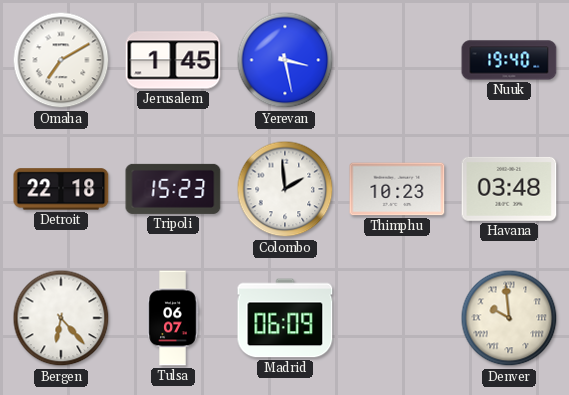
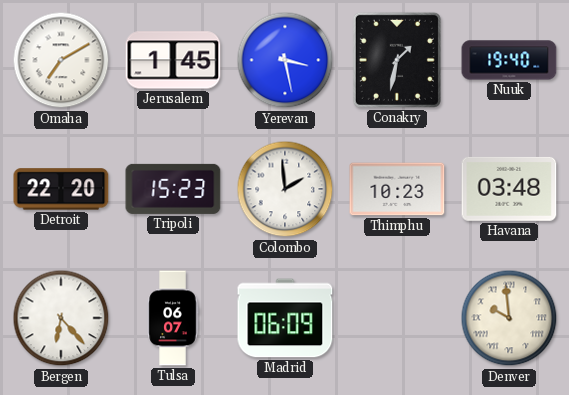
Conakry: none -> 1:32
Detroit: 22:18 -> 22:20
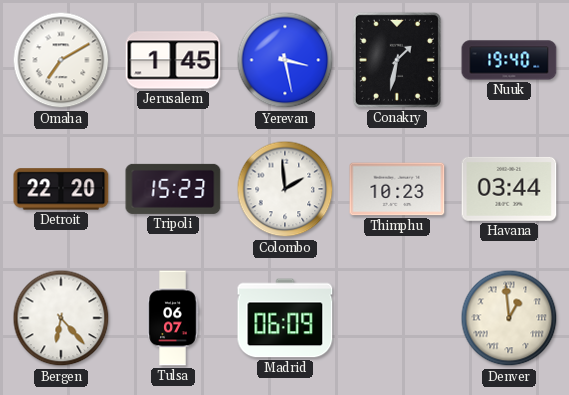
Havana: 03:48 -> 03:44
Denver: 9:59 -> 12:59
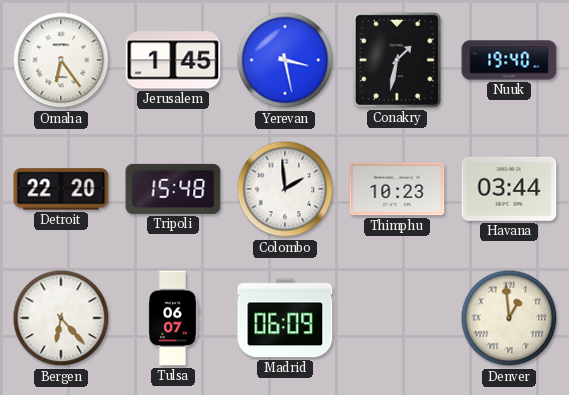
Omaha: 7:10 -> 6:24
Tripoli: 15:23 -> 15:48
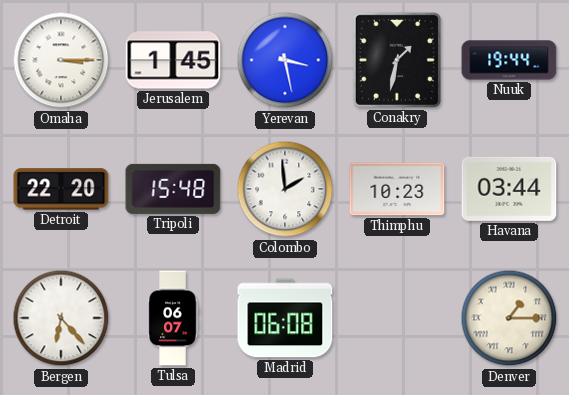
Omaha: 6:24 -> 3:15
Nuuk: 19:40 -> 19:44
Madrid: 06:09 -> 06:08
Denver: 12:59 -> 1:15
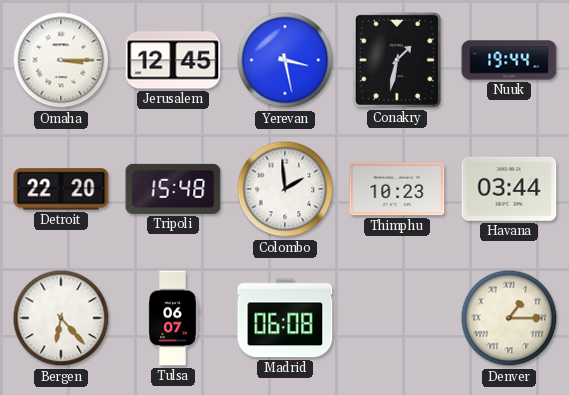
Jerusalem: 1:45 -> 12:45
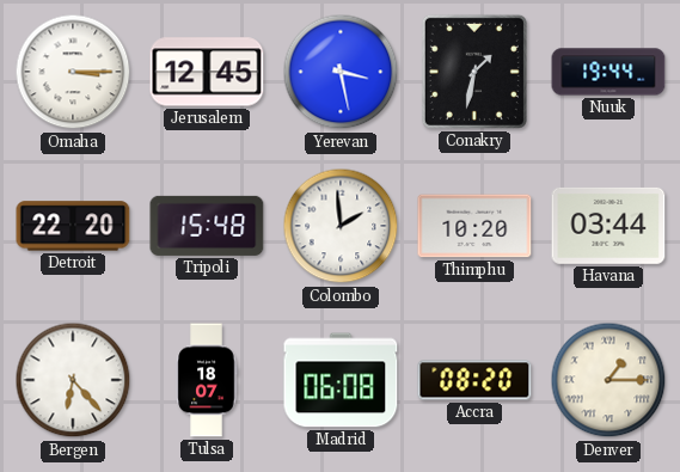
Thimphu: 10:23 -> 10:20
Tulsa: 06:07 -> 18:07
Accra: none -> 08:20
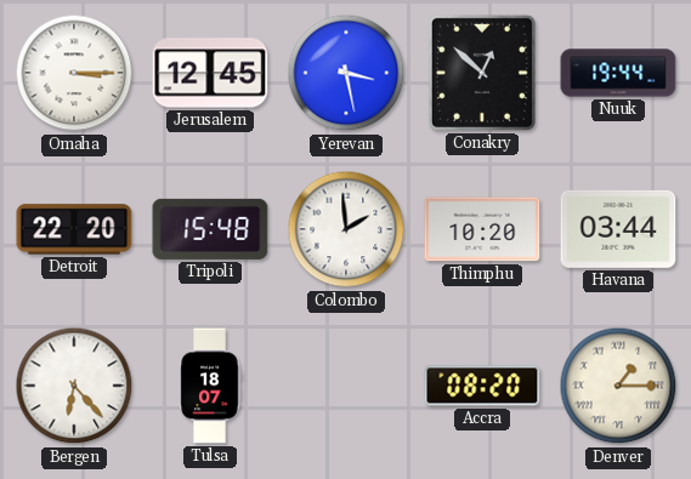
Conakry: 1:32 -> 12:52
Madrid: 06:08 -> none
